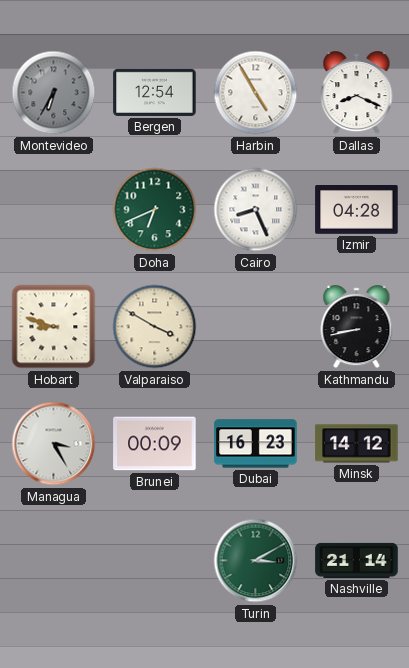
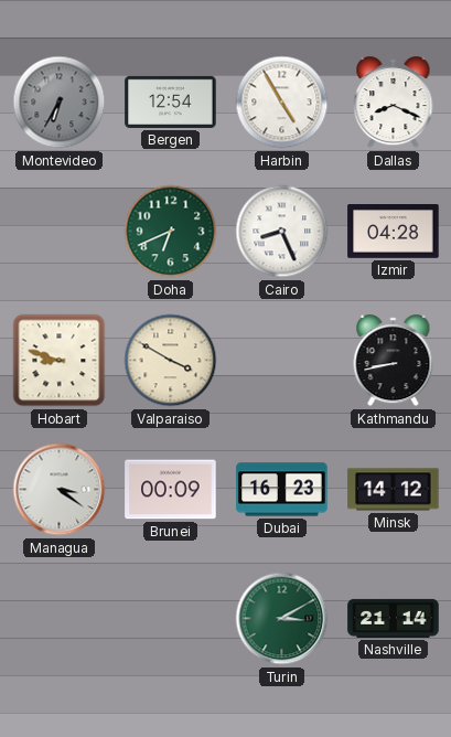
Managua: 3:25 -> 3:21
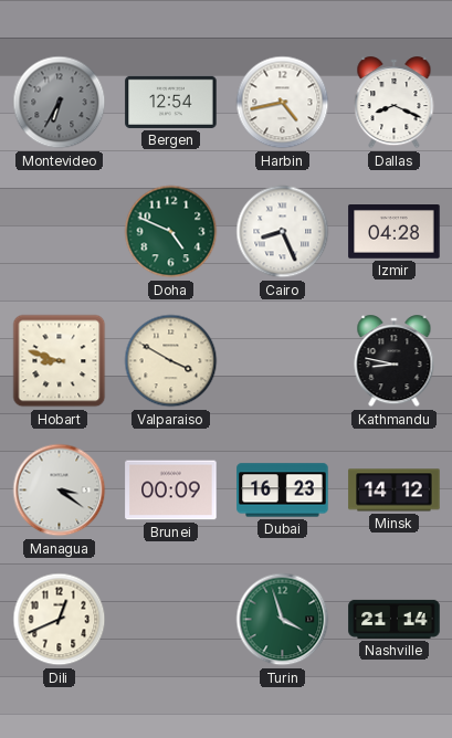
Harbin: 4:55 -> 4:43
Doha: 6:41 -> 4:49
Kathmandu: 8:43 -> 8:47
Dili: none -> 12:41
Turin: 3:10 -> 3:57
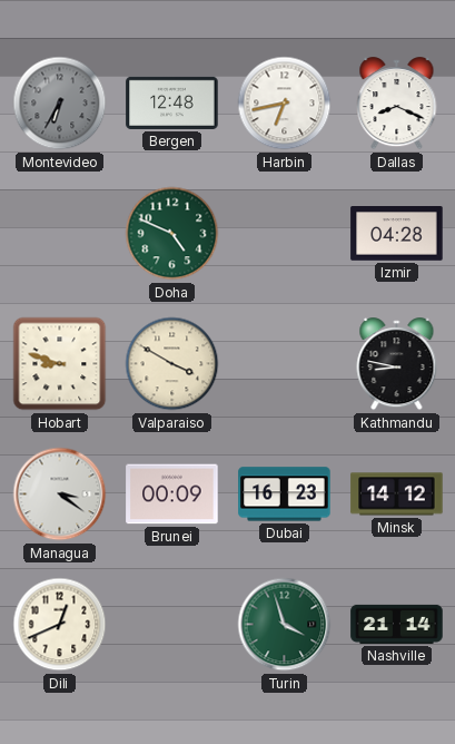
Bergen: 12:54 -> 12:48
Harbin: 4:43 -> 6:43
Cairo: 8:26 -> none
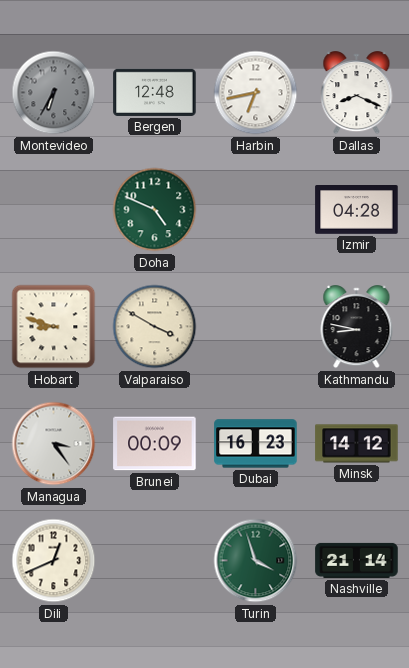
Managua: 3:21 -> 3:24
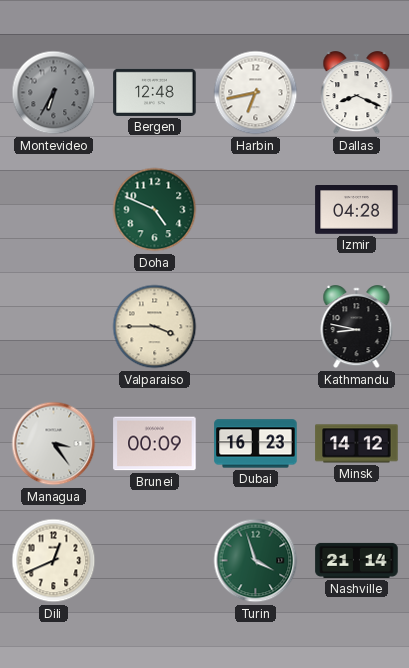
Hobart: 8:48 -> none
Valparaiso: 3:50 -> 3:45
